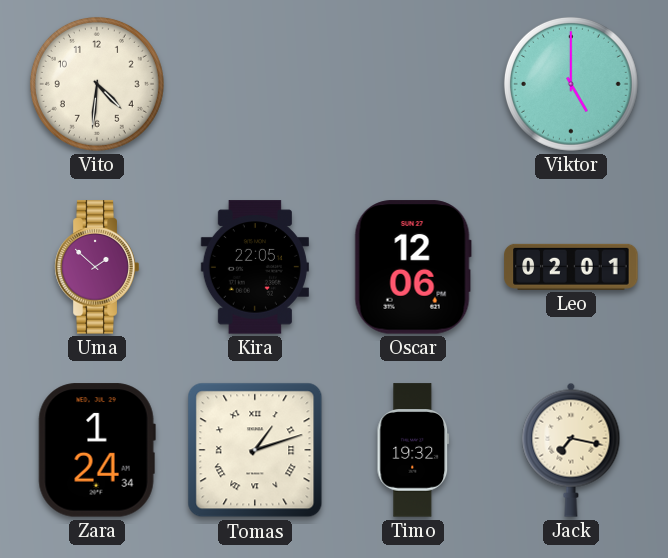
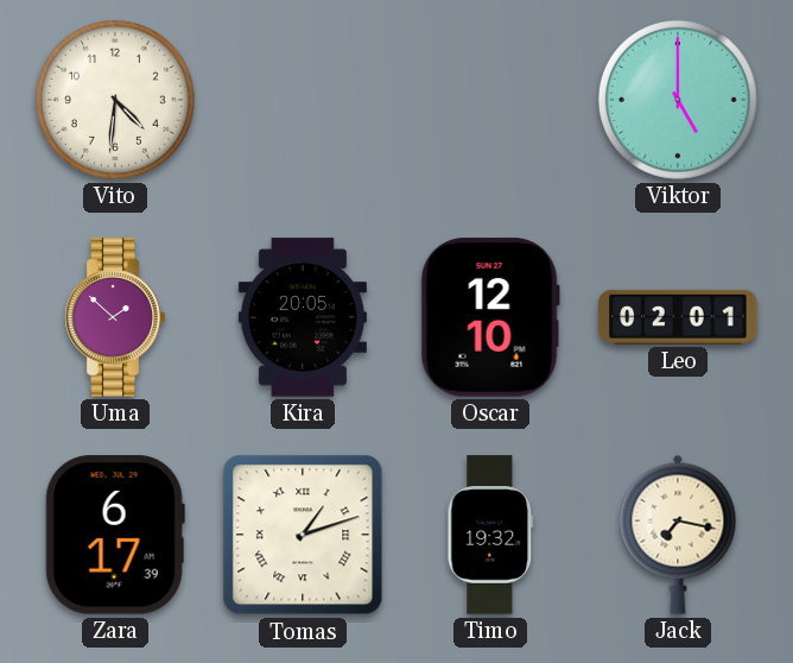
Kira: 22:05 -> 20:05
Oscar: 12:06 -> 12:10
Zara: 1:24 -> 6:17
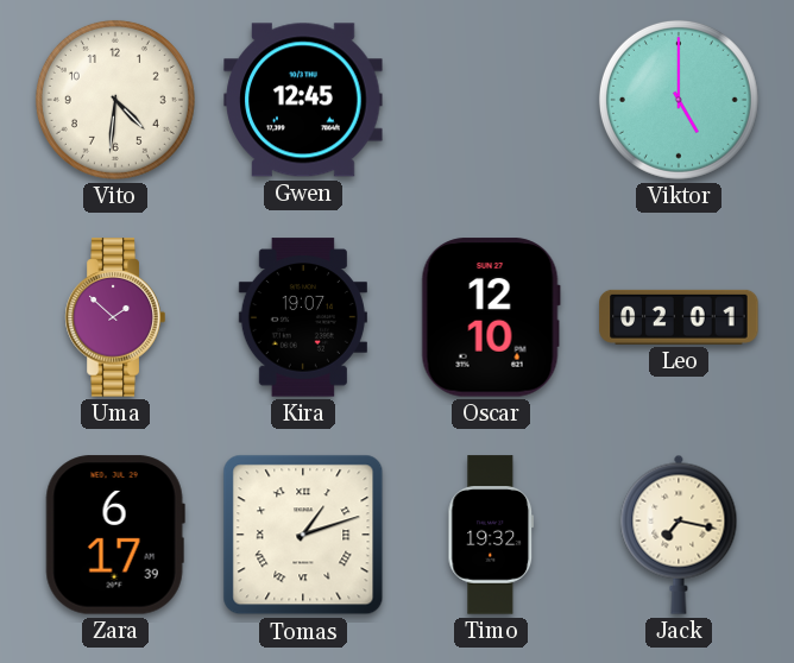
Gwen: none -> 12:45
Kira: 20:05 -> 19:07
